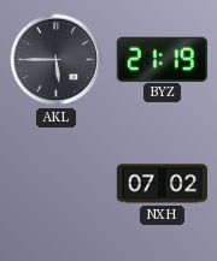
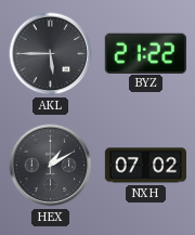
BYZ: 21:19 -> 21:22
HEX: none -> 1:10
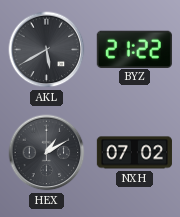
AKL: 5:45 -> 5:40
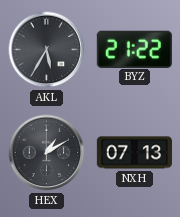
AKL: 5:40 -> 5:35
NXH: 07:02 -> 07:13
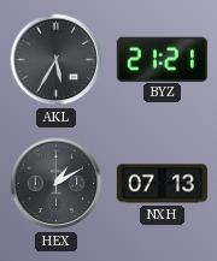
BYZ: 21:22 -> 21:21
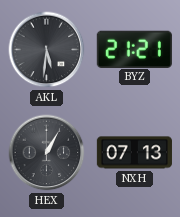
AKL: 5:35 -> 5:31
HEX: 1:10 -> 1:05
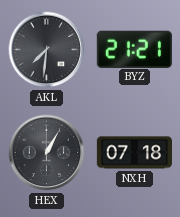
AKL: 5:31 -> 7:31
NXH: 07:13 -> 07:18
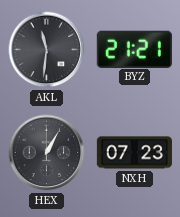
AKL: 7:31 -> 11:31
NXH: 07:18 -> 07:23
